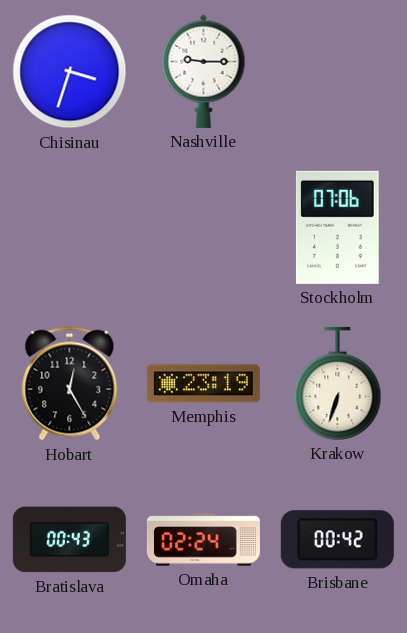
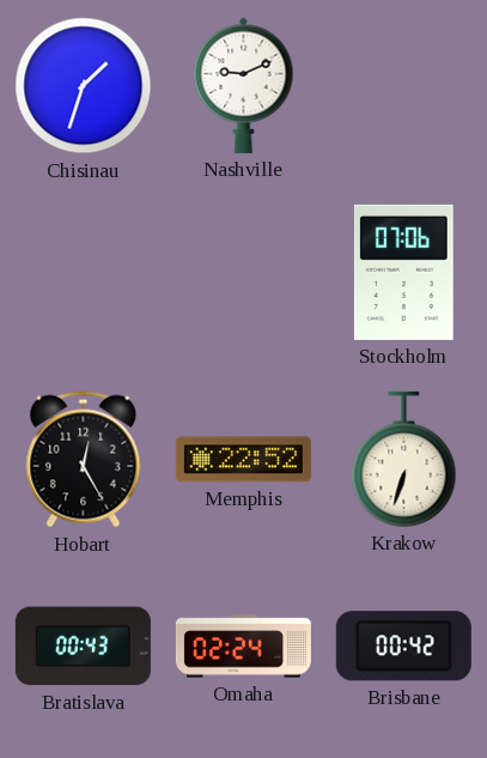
Chisinau: 3:33 -> 1:33
Nashville: 9:15 -> 9:11
Memphis: 23:19 -> 22:52
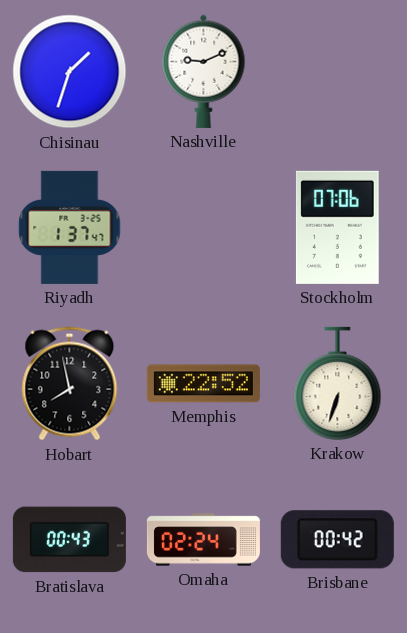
Riyadh: none -> 1:37
Hobart: 12:25 -> 7:58
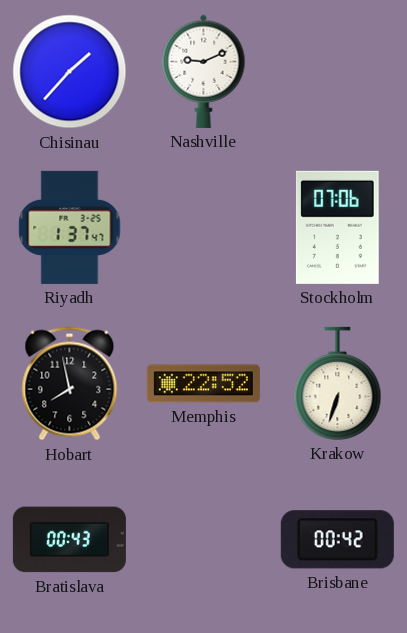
Chisinau: 1:33 -> 1:37
Omaha: 02:24 -> none
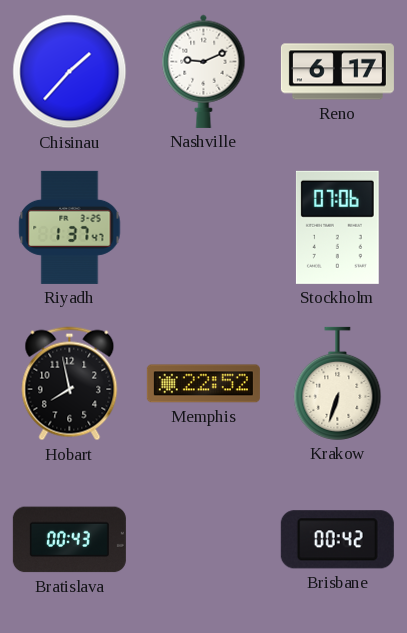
Reno: none -> 6:17
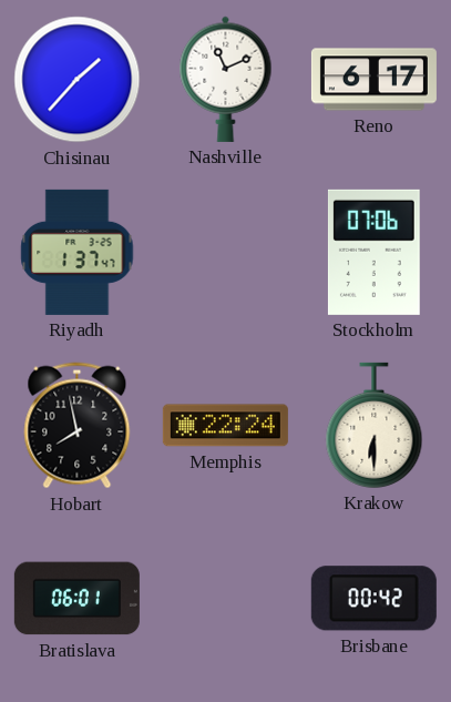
Nashville: 9:11 -> 11:11
Memphis: 22:52 -> 22:24
Krakow: 6:33 -> 6:30
Bratislava: 00:43 -> 06:01
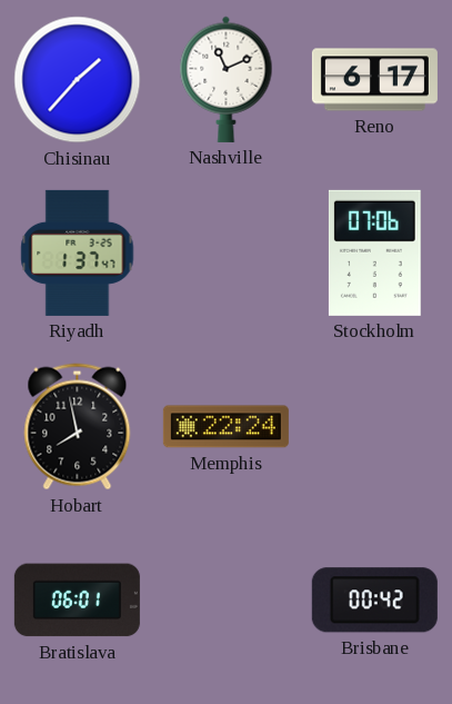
Krakow: 6:30 -> none
